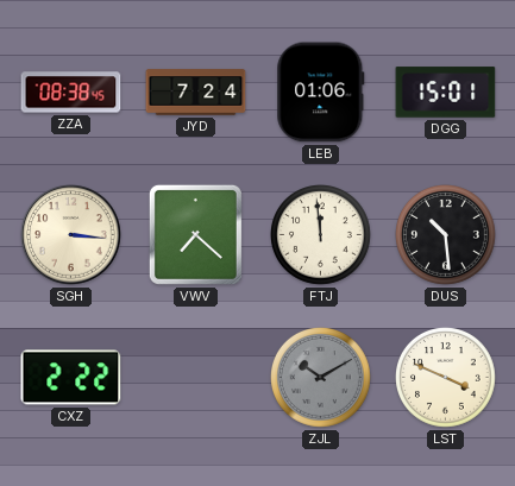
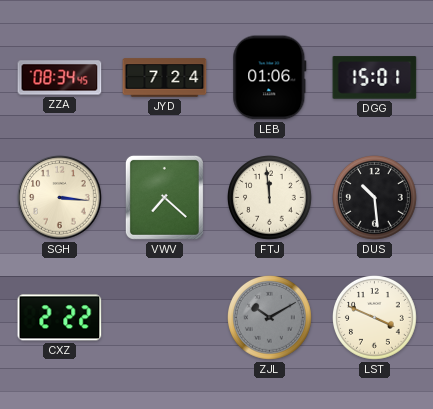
ZZA: 08:38 -> 08:34
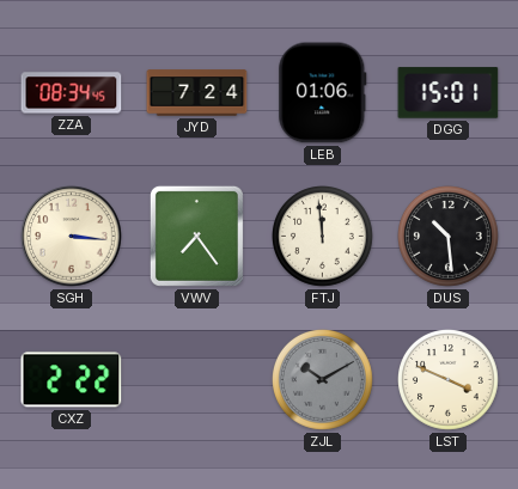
VWV: 7:22 -> 7:24
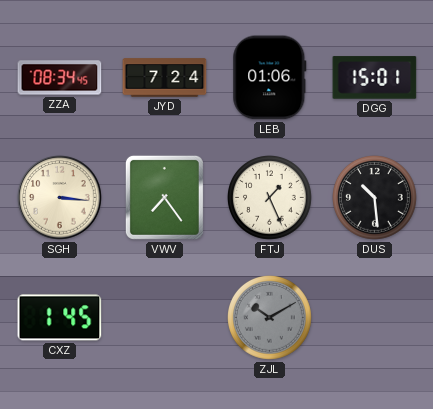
FTJ: 11:59 -> 1:26
CXZ: 2:22 -> 1:45
LST: 3:49 -> none
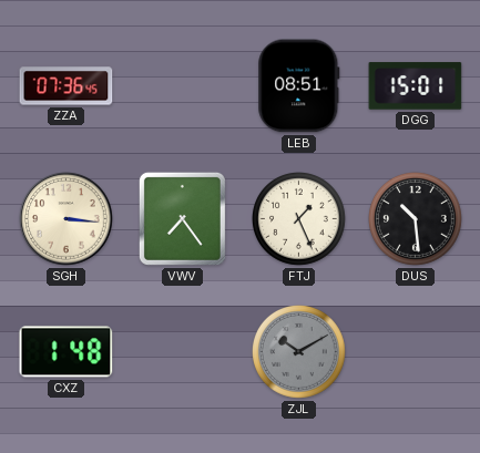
ZZA: 08:34 -> 07:36
JYD: 7:24 -> none
LEB: 01:06 -> 08:51
CXZ: 1:45 -> 1:48
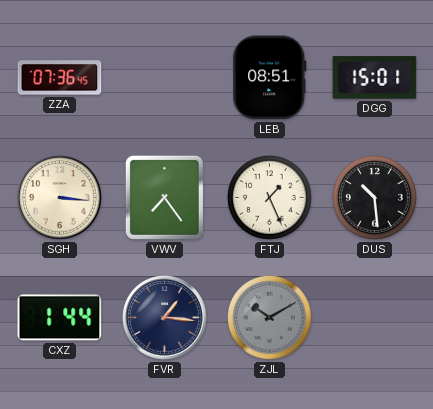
CXZ: 1:48 -> 1:44
FVR: none -> 1:16
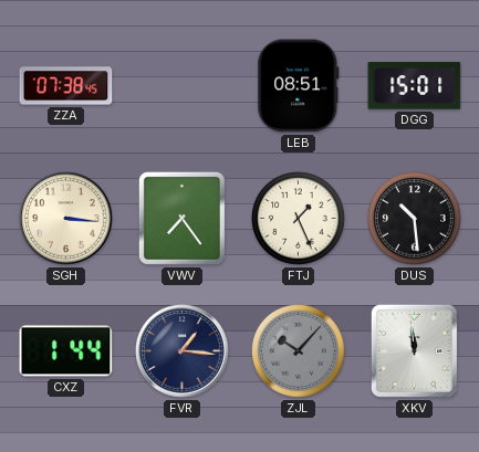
ZZA: 07:36 -> 07:38
ZJL: 10:10 -> 10:07
XKV: none -> 11:59
